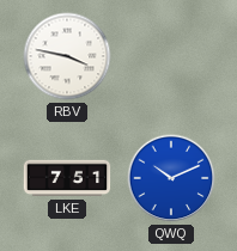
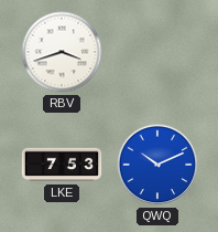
RBV: 3:47 -> 3:42
LKE: 7:51 -> 7:53
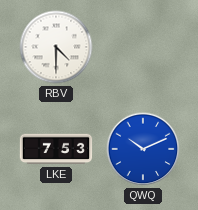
RBV: 3:42 -> 4:30
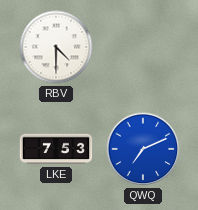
QWQ: 10:11 -> 7:11
